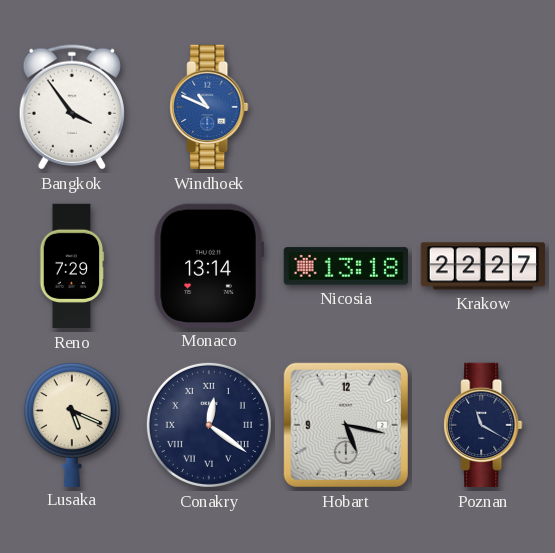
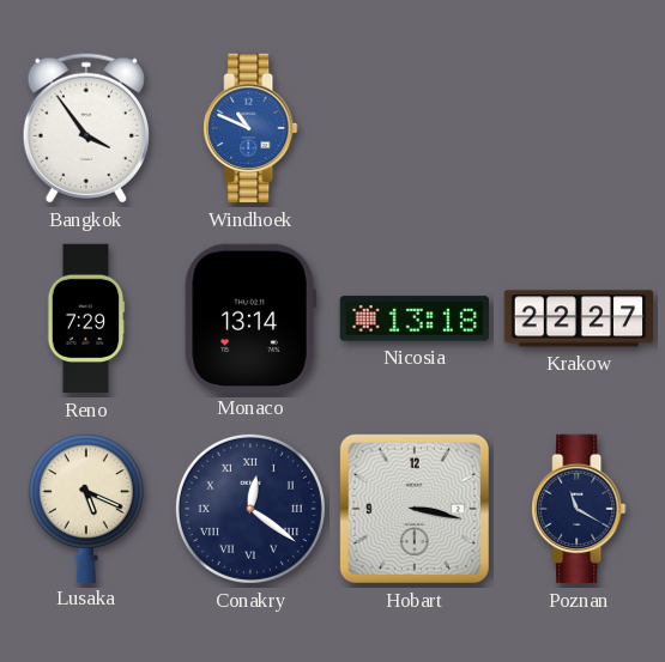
Hobart: 5:17 -> 3:17
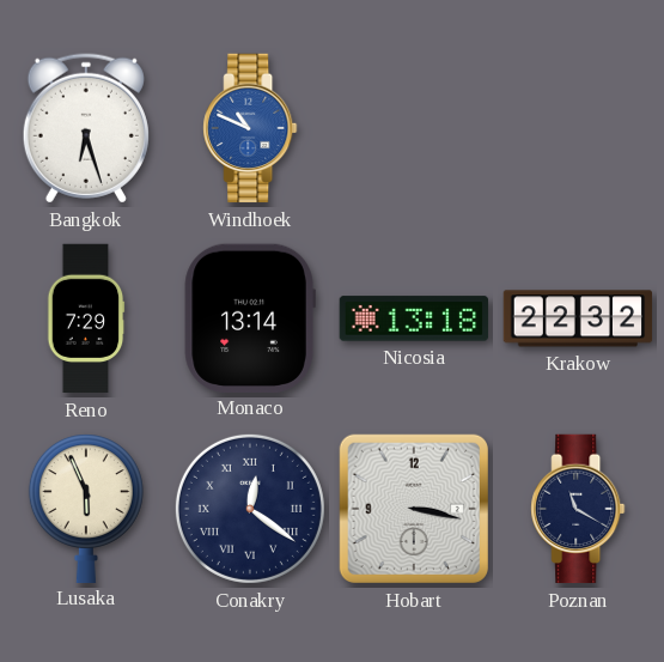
Bangkok: 3:54 -> 6:27
Krakow: 22:27 -> 22:32
Lusaka: 5:19 -> 5:56
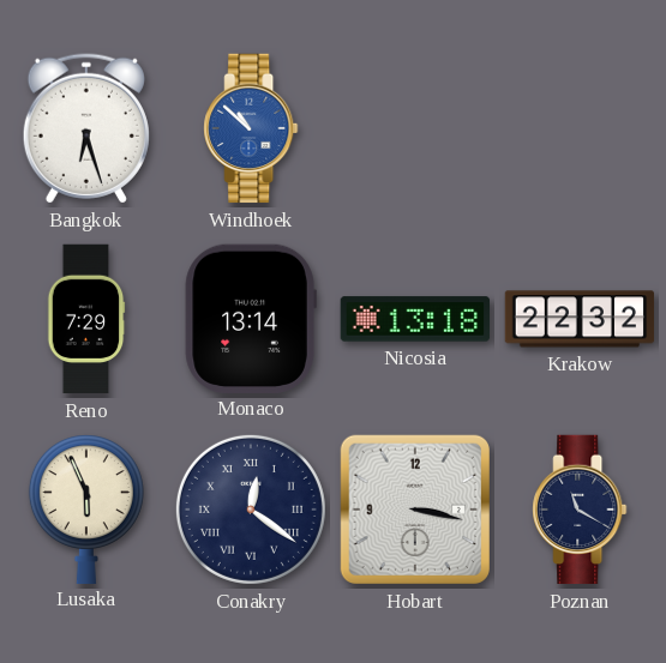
Windhoek: 10:49 -> 10:52
